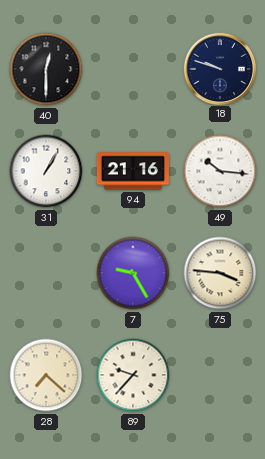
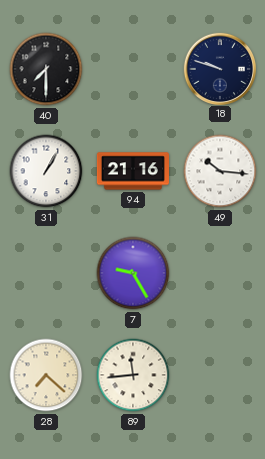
40: 12:30 -> 7:30
75: 3:46 -> none
89: 9:37 -> 11:44
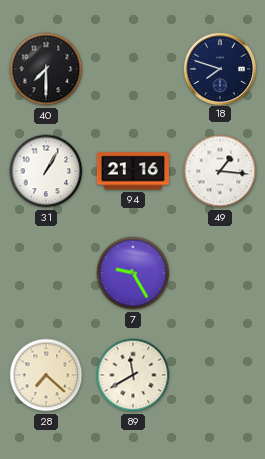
18: 9:48 -> 7:48
49: 10:16 -> 1:16
89: 11:44 -> 11:40
